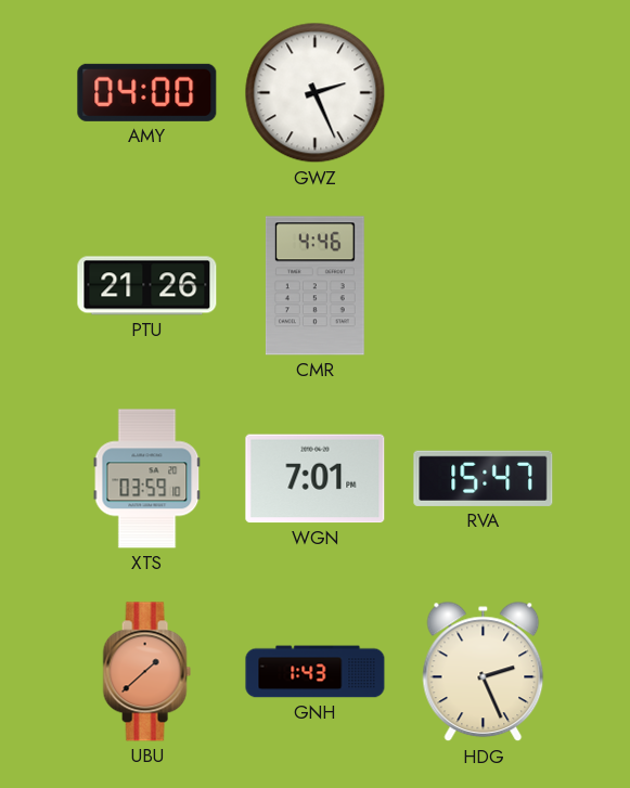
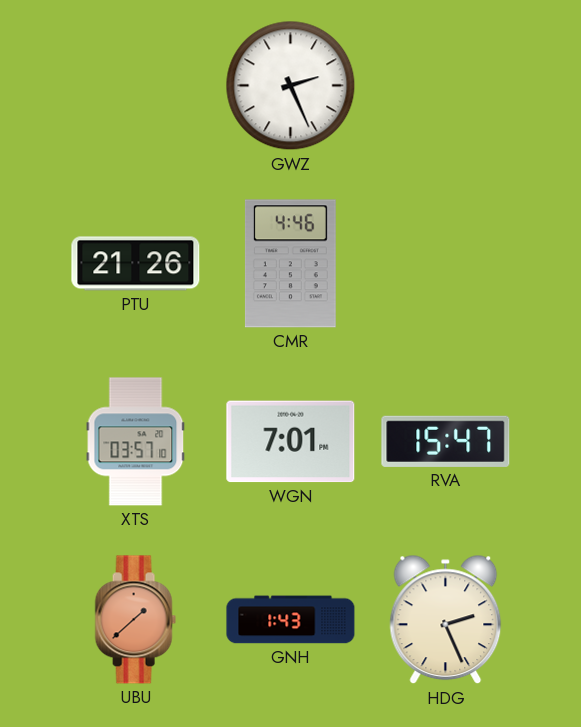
AMY: 04:00 -> none
XTS: 03:59 -> 03:57
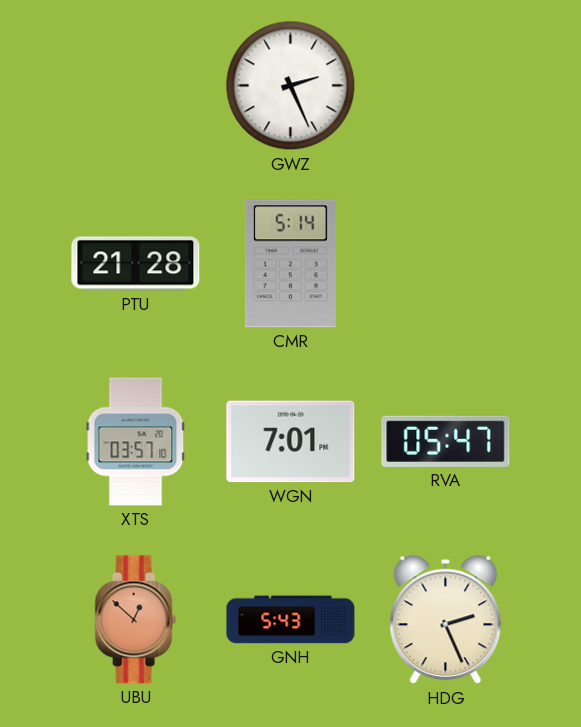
PTU: 21:26 -> 21:28
CMR: 4:46 -> 5:14
RVA: 15:47 -> 05:47
UBU: 1:38 -> 12:52
GNH: 1:43 -> 5:43
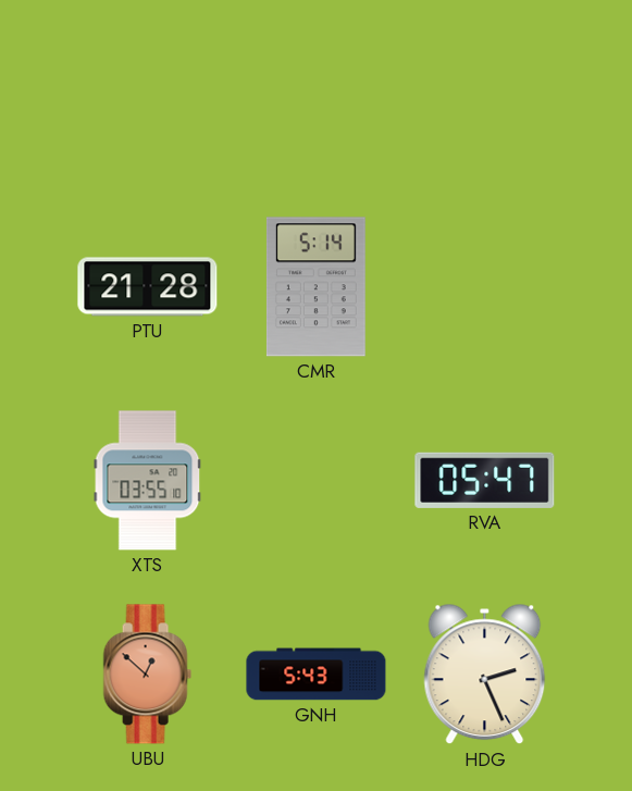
GWZ: 2:26 -> none
XTS: 03:57 -> 03:55
WGN: 7:01 -> none
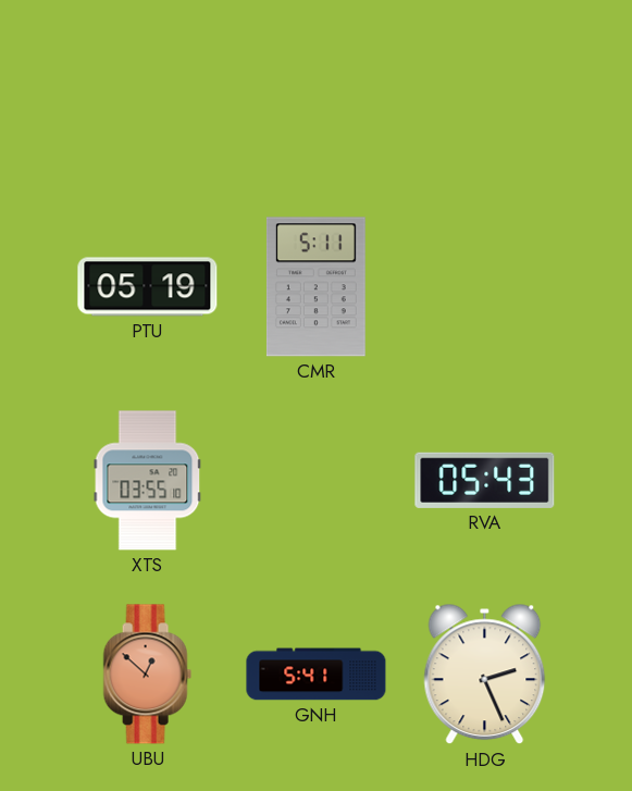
PTU: 21:28 -> 05:19
CMR: 5:14 -> 5:11
RVA: 05:47 -> 05:43
GNH: 5:43 -> 5:41
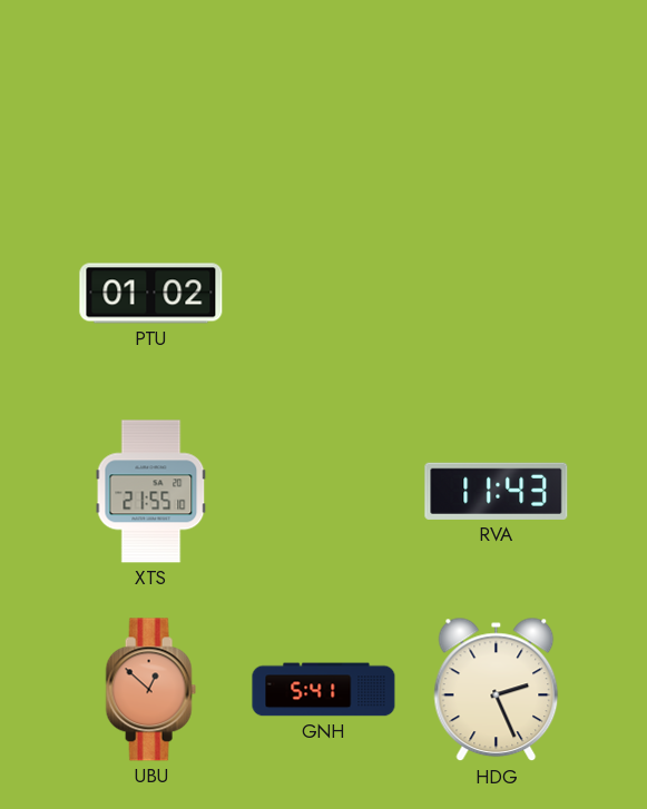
PTU: 05:19 -> 01:02
CMR: 5:11 -> none
XTS: 03:55 -> 21:55
RVA: 05:43 -> 11:43
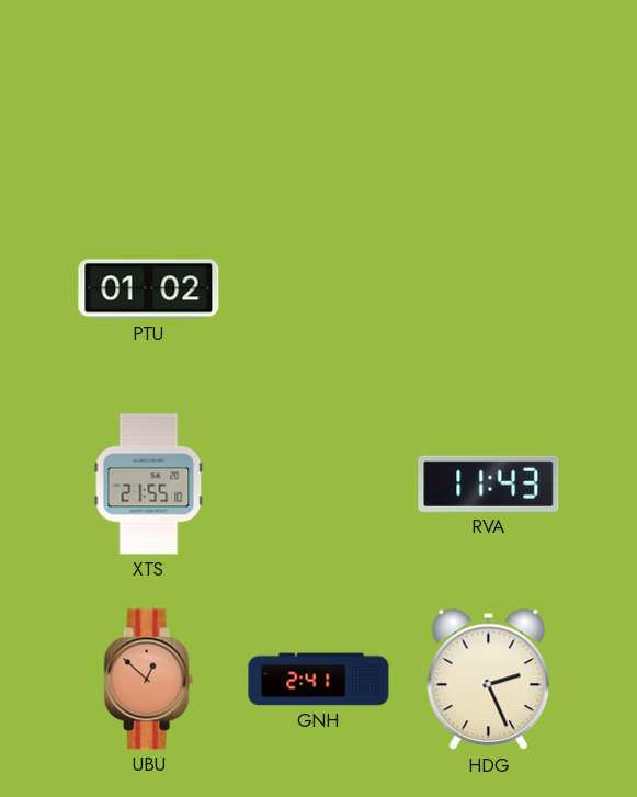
GNH: 5:41 -> 2:41
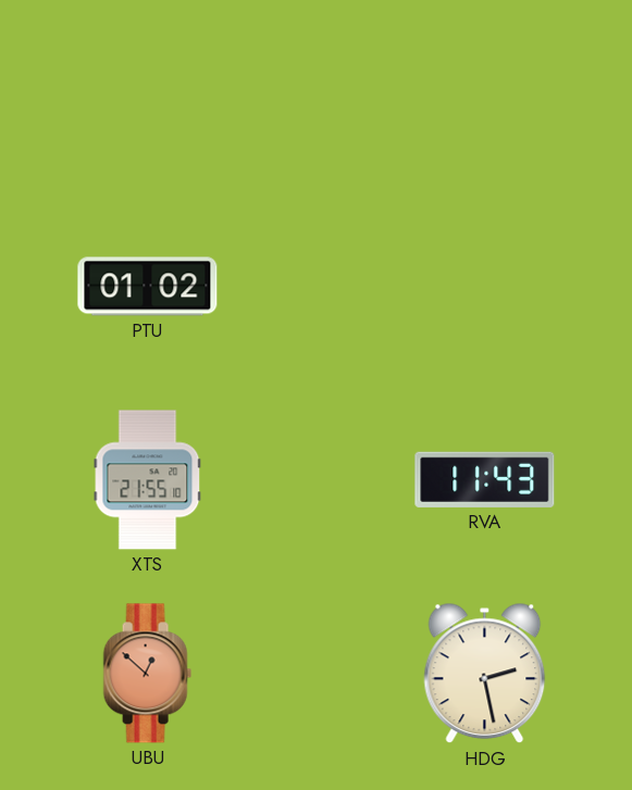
GNH: 2:41 -> none
HDG: 2:26 -> 2:28
